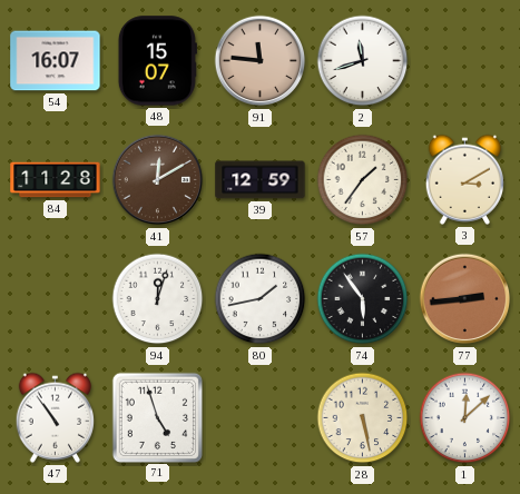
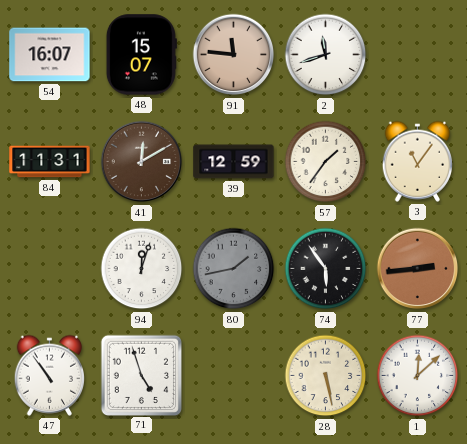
84: 11:28 -> 11:31
3: 3:10 -> 11:06
80 dial: white -> grey
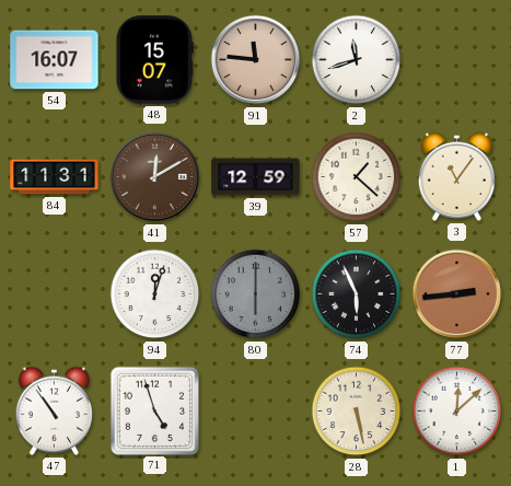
57: 1:36 -> 1:22
80: 1:43 -> 6:00
74: 5:54 -> 5:56
